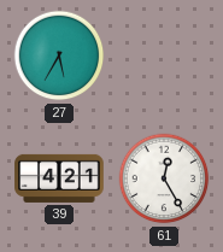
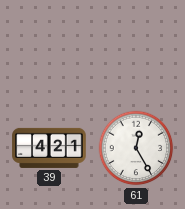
27: 5:35 -> none
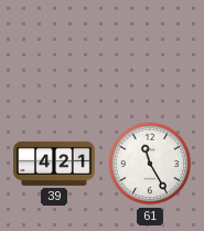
61: 12:25 -> 11:25
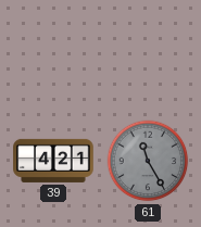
61 dial: white -> grey
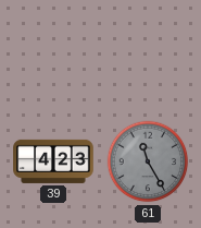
39: 4:21 -> 4:23
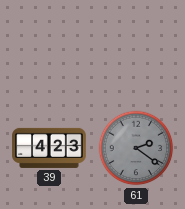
61: 11:25 -> 2:21
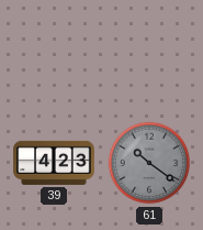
61: 2:21 -> 10:21
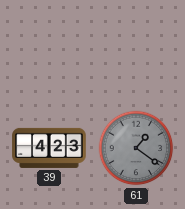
61: 10:21 -> 1:21
